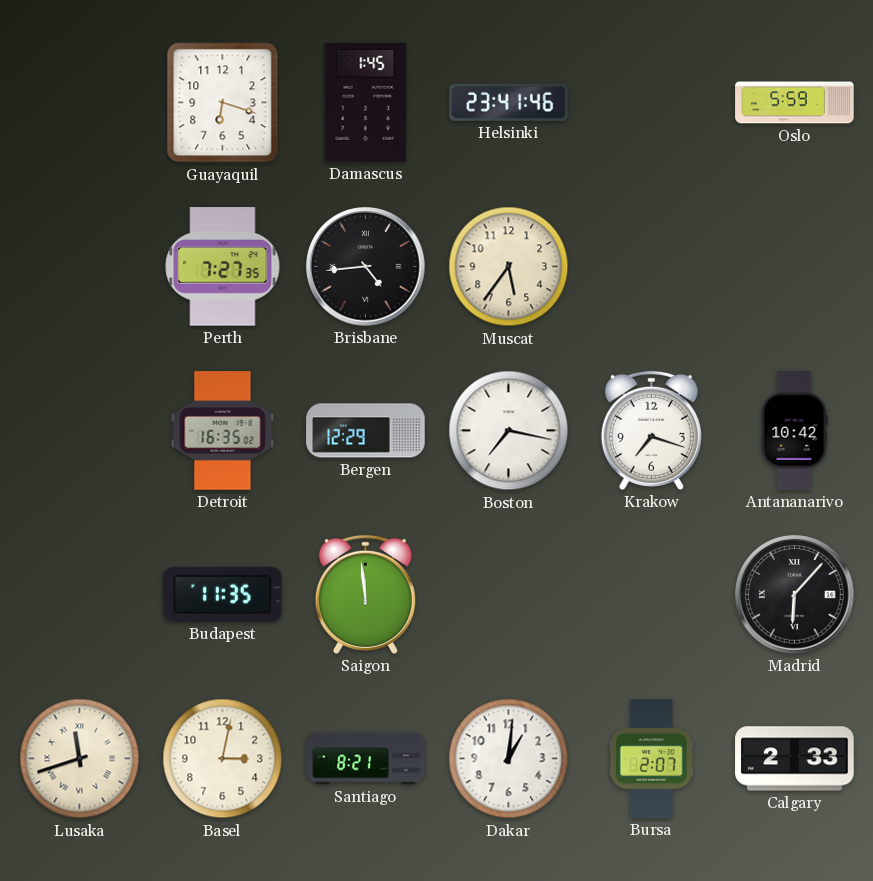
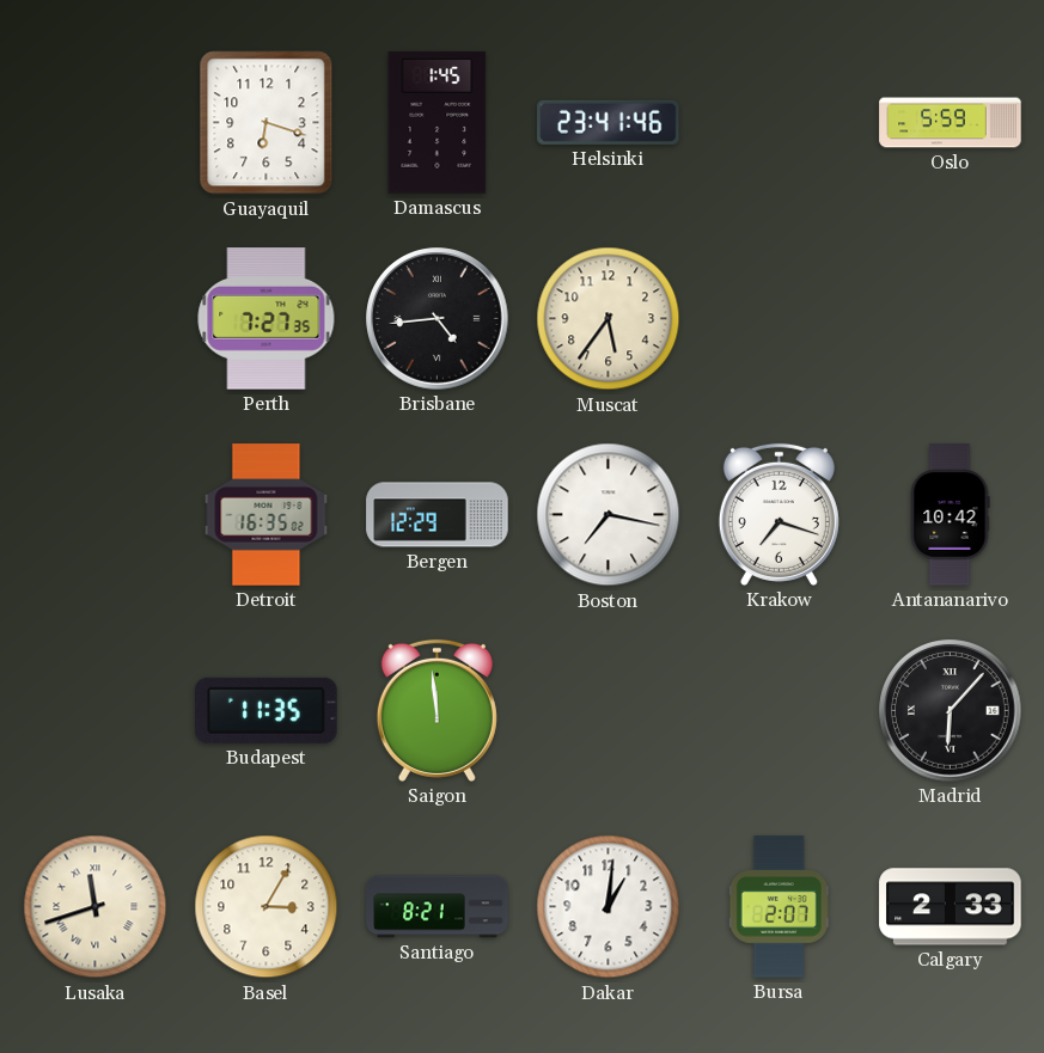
Basel: 3:02 -> 3:05
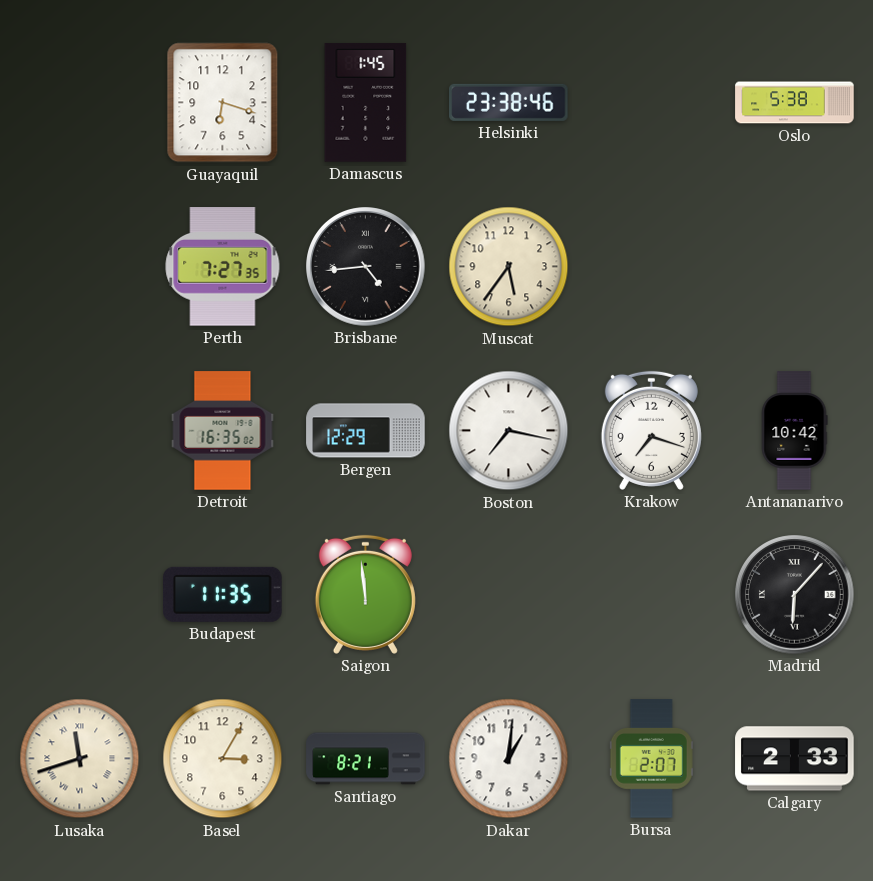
Helsinki: 23:41 -> 23:38
Oslo: 5:59 -> 5:38
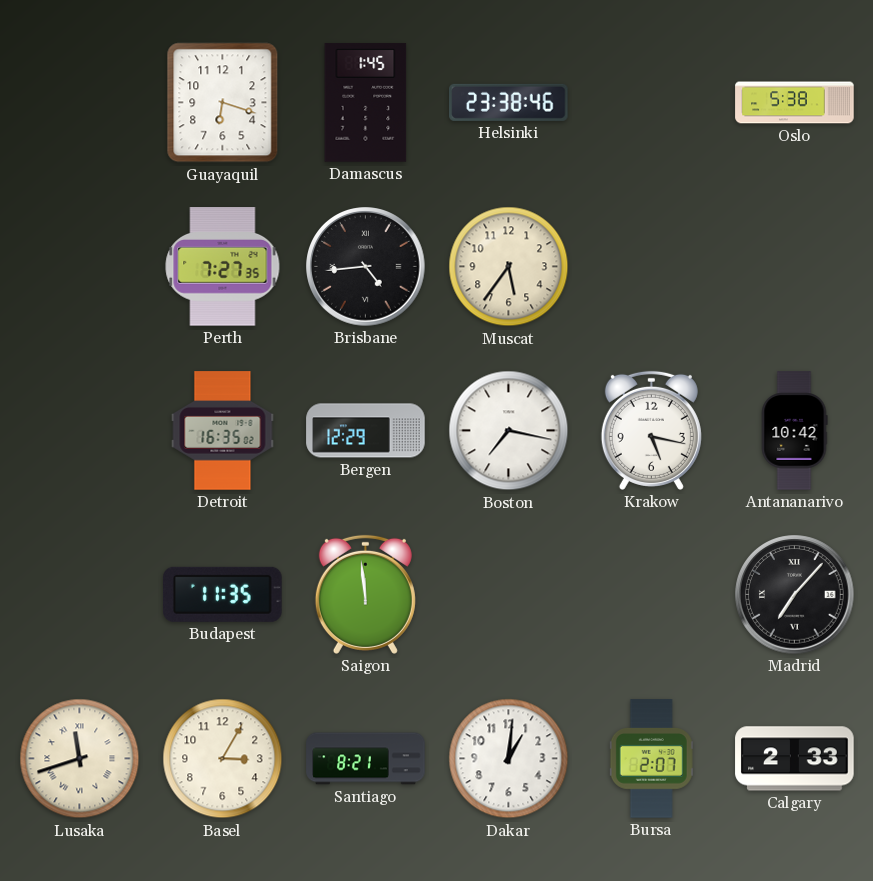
Krakow: 7:18 -> 5:17
Madrid: 6:07 -> 7:07
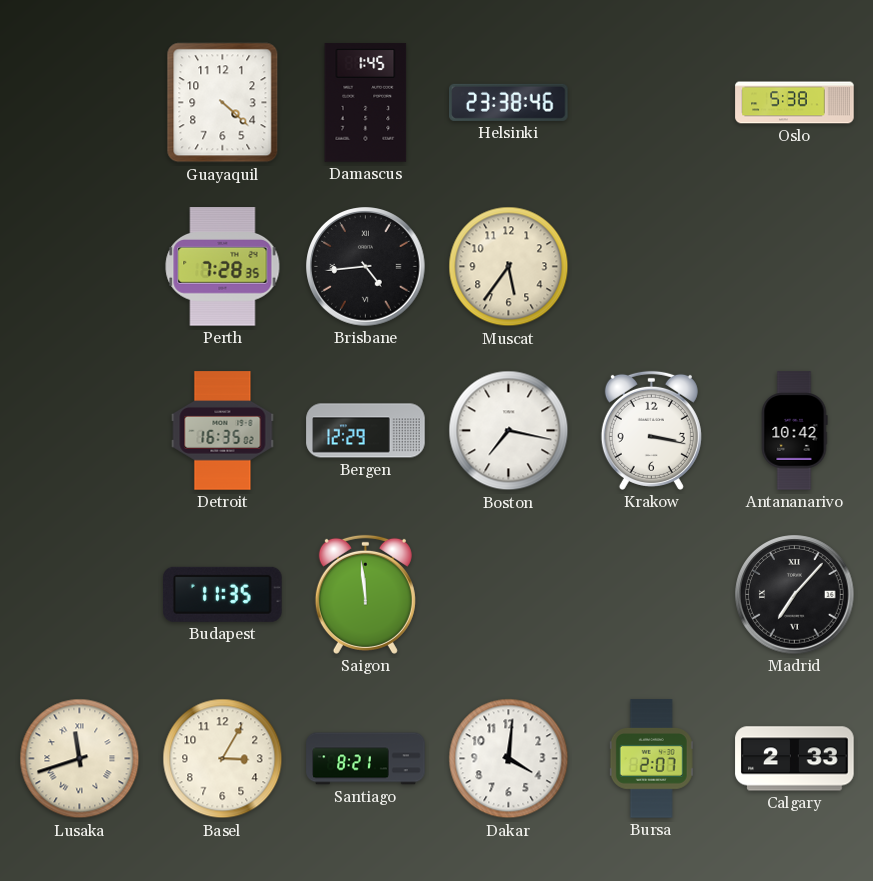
Guayaquil: 6:18 -> 4:22
Perth: 7:27 -> 7:28
Krakow: 5:17 -> 3:17
Dakar: 1:01 -> 4:01
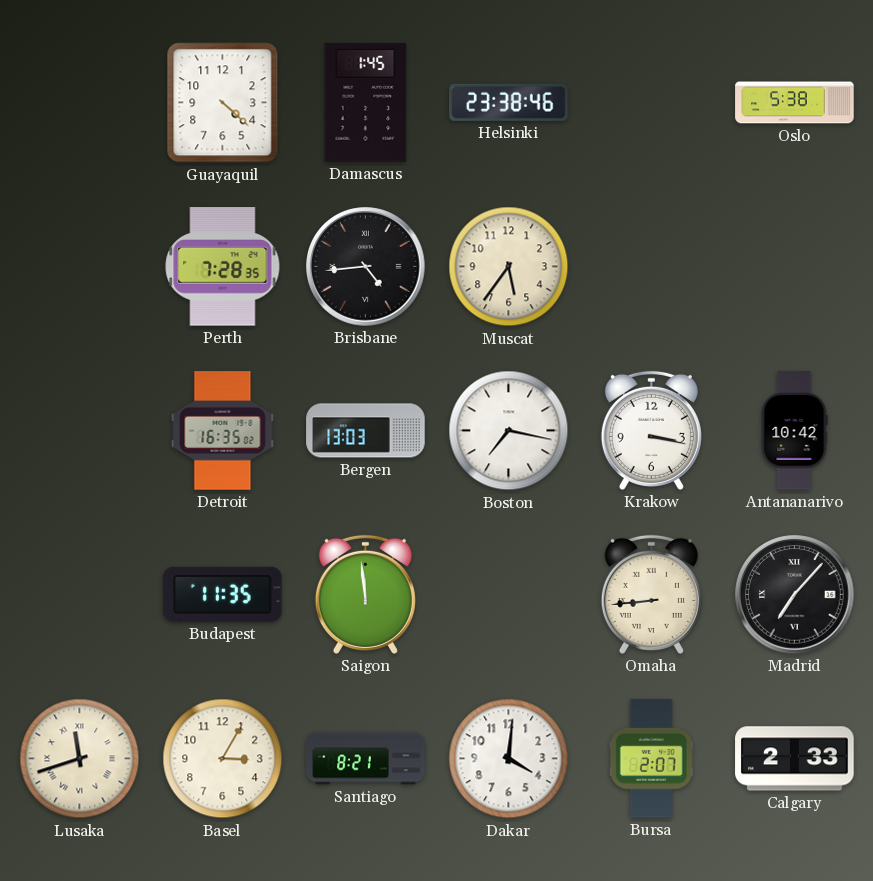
Bergen: 12:29 -> 13:03
Omaha: none -> 8:44
